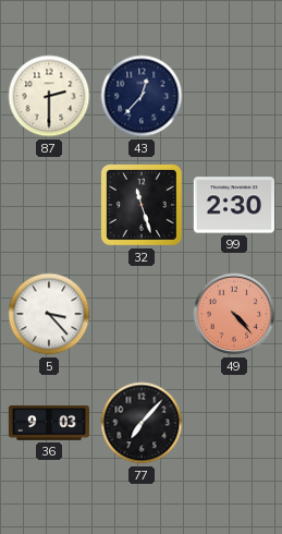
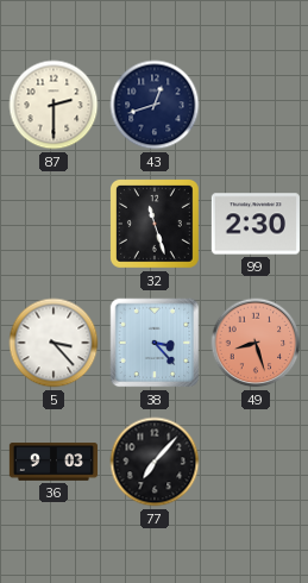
43: 12:37 -> 12:42
38: none -> 3:23
49: 4:23 -> 8:27
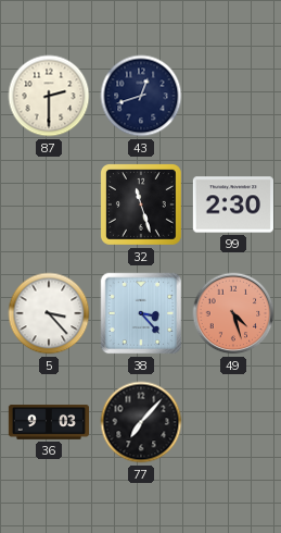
49: 8:27 -> 4:27
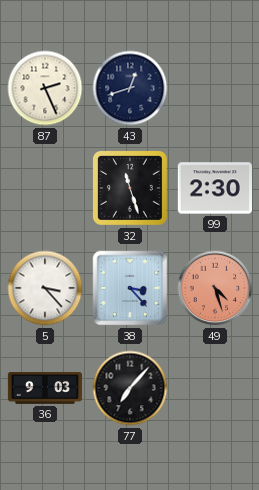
87: 2:30 -> 2:26
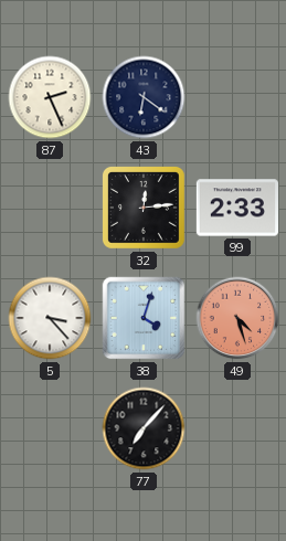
43: 12:42 -> 6:21
32: 11:27 -> 12:14
99: 2:30 -> 2:33
38: 3:23 -> 4:03
36: 9:03 -> none
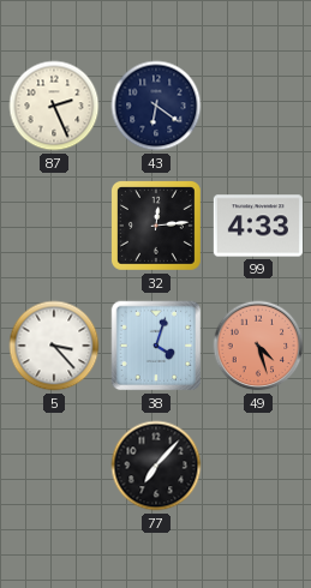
99: 2:33 -> 4:33
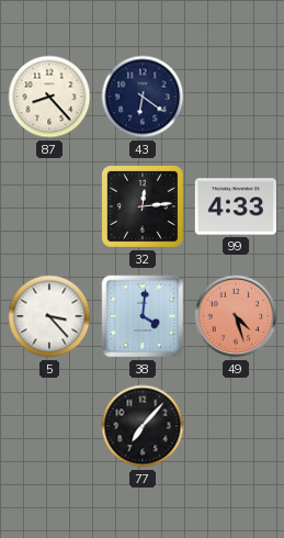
87: 2:26 -> 8:23
38: 4:03 -> 4:01
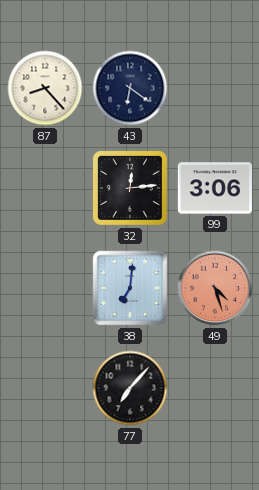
99: 4:33 -> 3:06
5: 3:23 -> none
38: 4:01 -> 7:01
